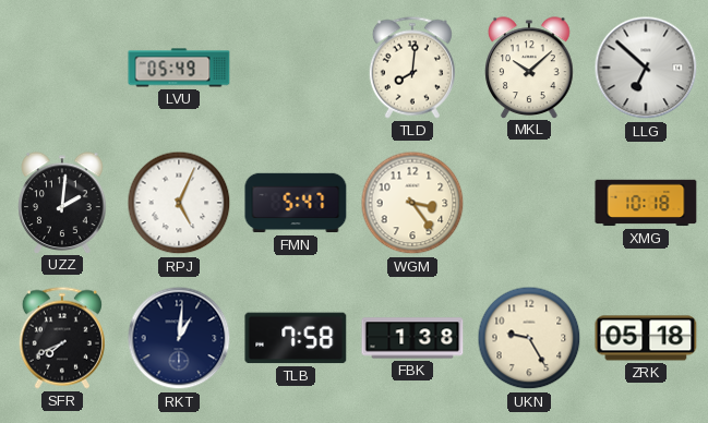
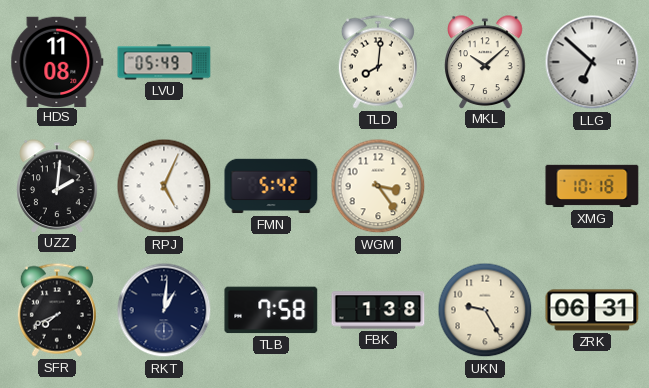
HDS: none -> 11:08
FMN: 5:47 -> 5:42
ZRK: 05:18 -> 06:31
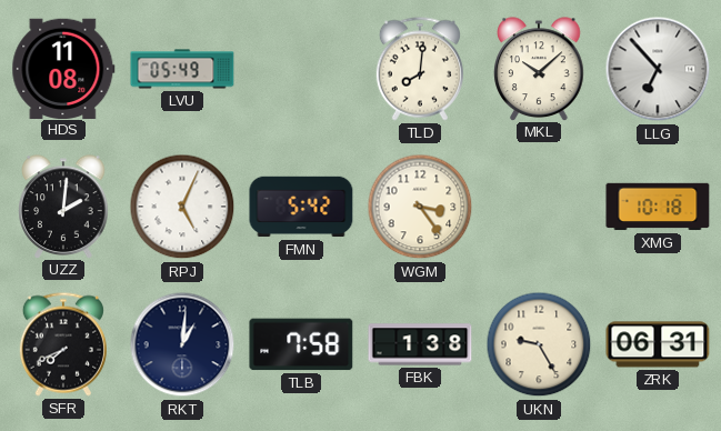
LLG: 6:52 -> 6:53
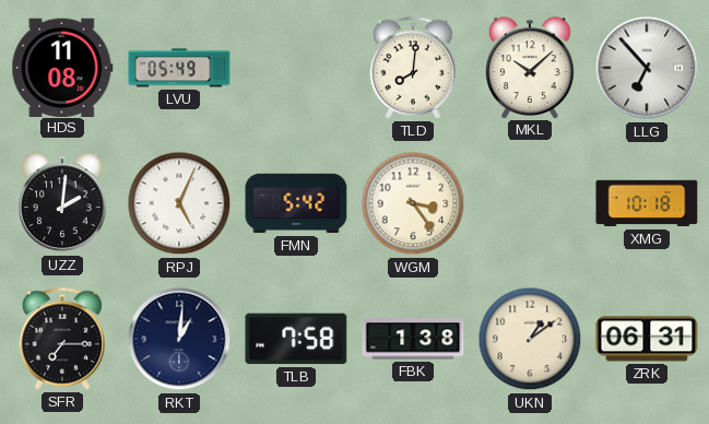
SFR: 7:41 -> 7:15
UKN: 9:25 -> 1:09
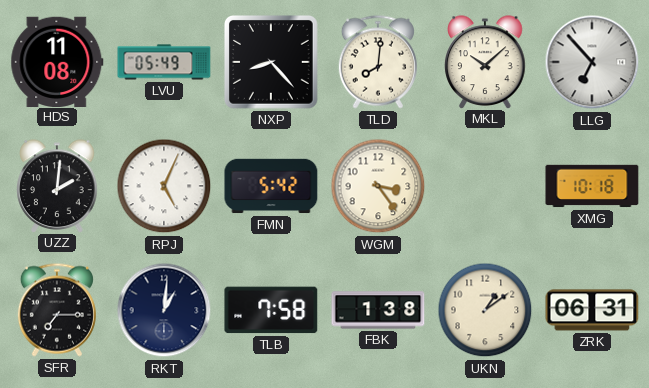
NXP: none -> 8:23
